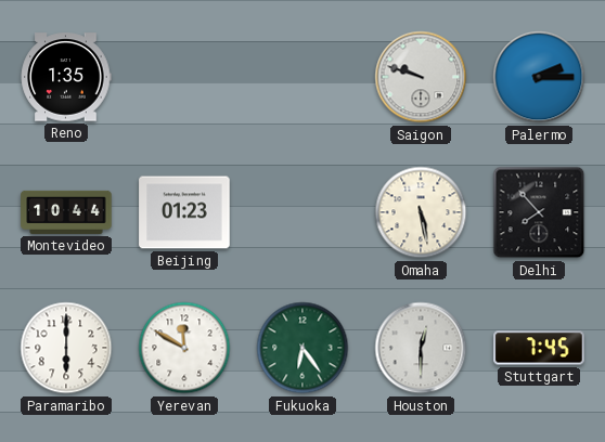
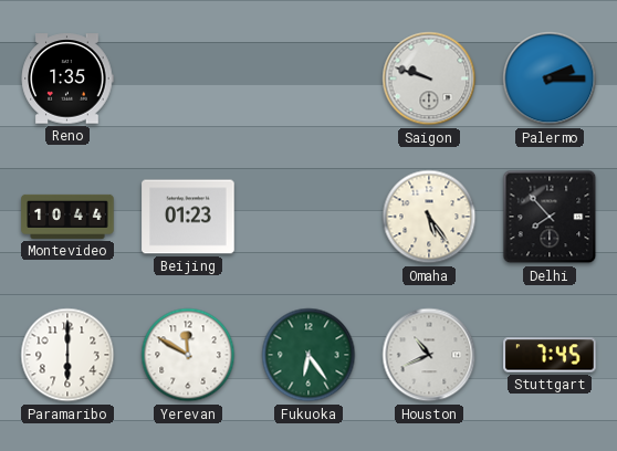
Omaha: 5:28 -> 5:24
Houston: 12:30 -> 10:41
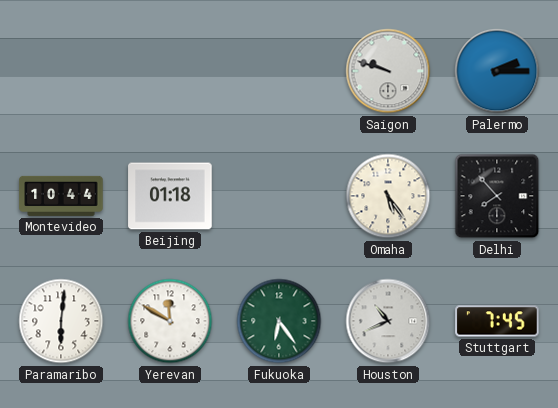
Reno: 1:35 -> none
Beijing: 01:23 -> 01:18
Paramaribo: 6:00 -> 6:01
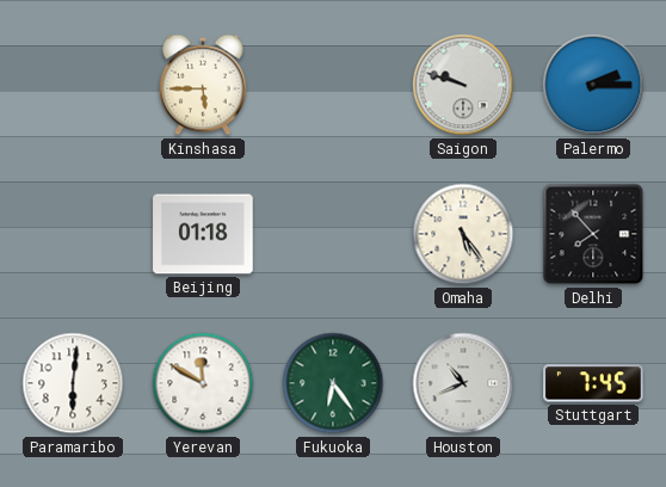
Kinshasa: none -> 5:45
Montevideo: 10:44 -> none
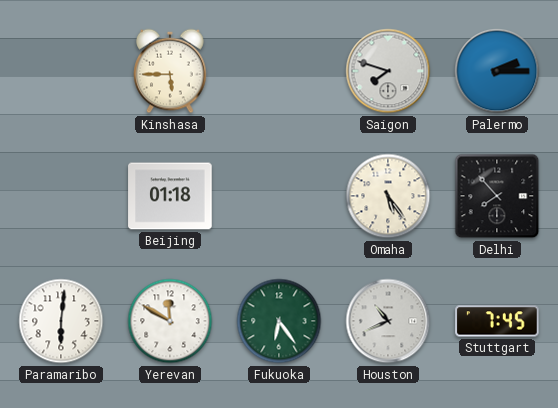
Saigon: 9:48 -> 7:48
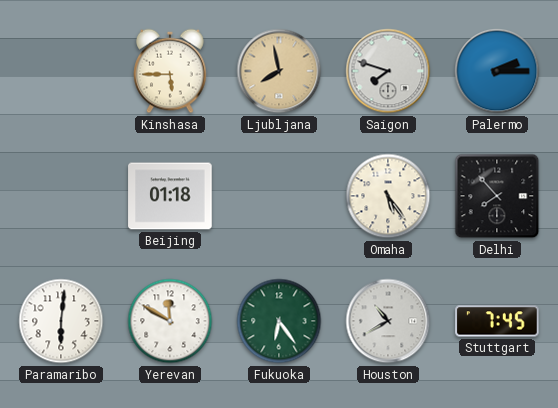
Ljubljana: none -> 7:58
Houston: 10:41 -> 10:40
